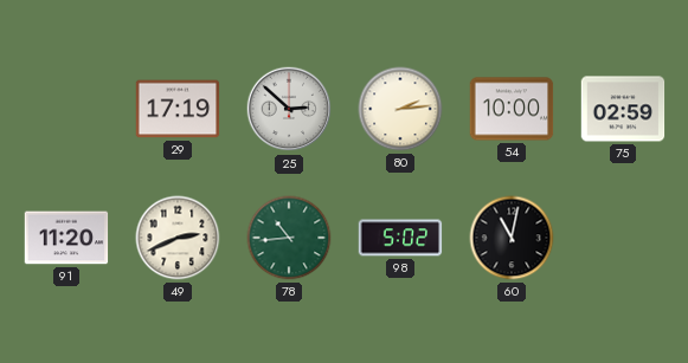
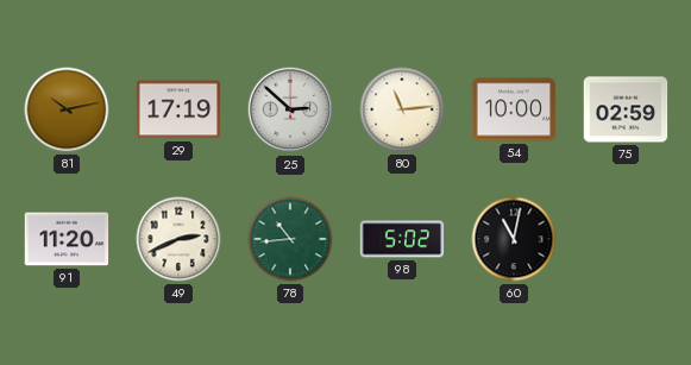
81: none -> 10:13
80: 2:14 -> 11:14
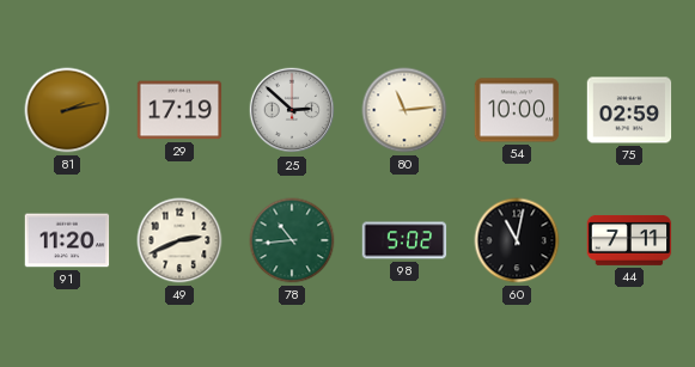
81: 10:13 -> 2:13
44: none -> 7:11
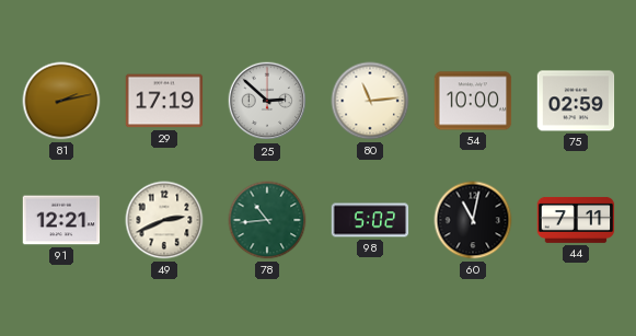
91: 11:20 -> 12:21
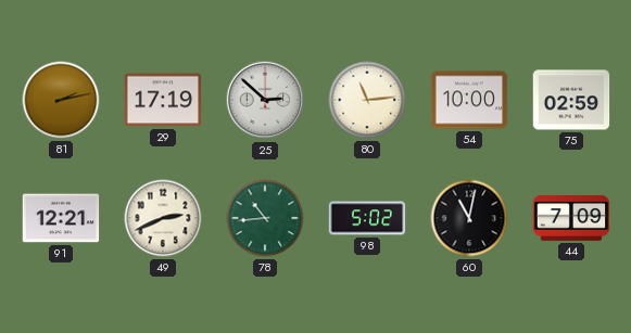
44: 7:11 -> 7:09
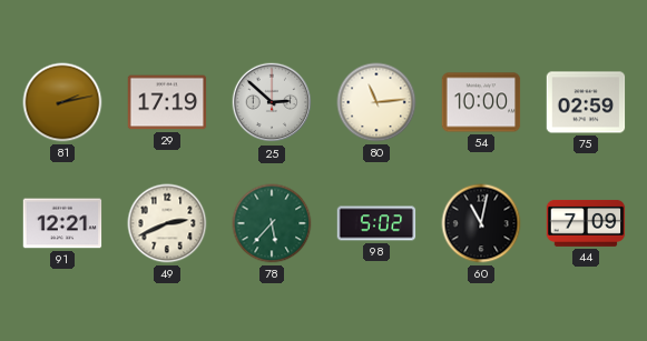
78: 10:44 -> 5:37
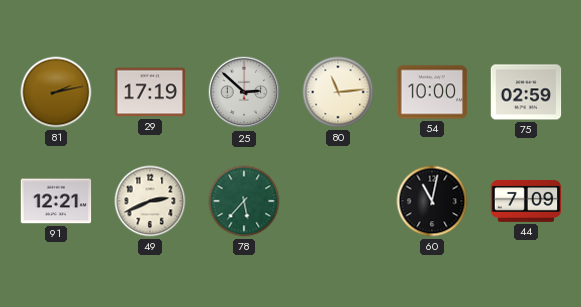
98: 5:02 -> none
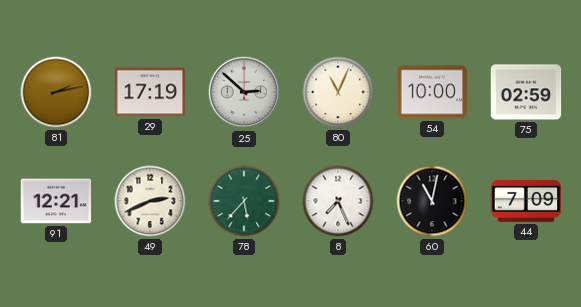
80: 11:14 -> 11:04
8: none -> 7:26
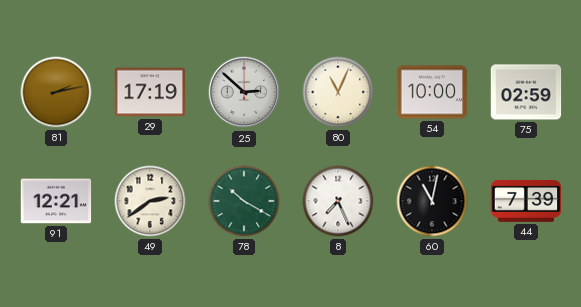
49: 2:41 -> 2:39
78: 5:37 -> 10:20
44: 7:09 -> 7:39
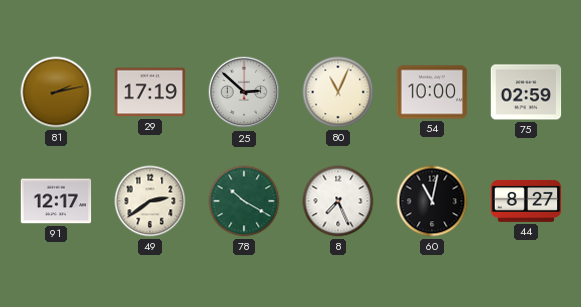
91: 12:21 -> 12:17
44: 7:39 -> 8:27
